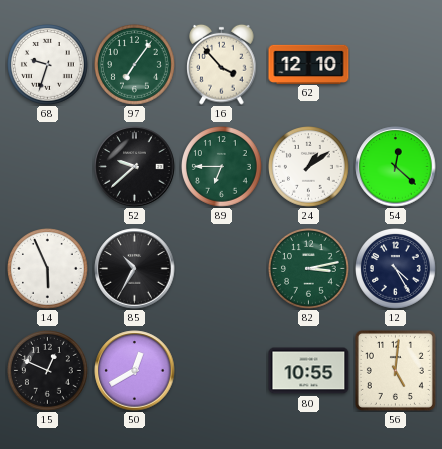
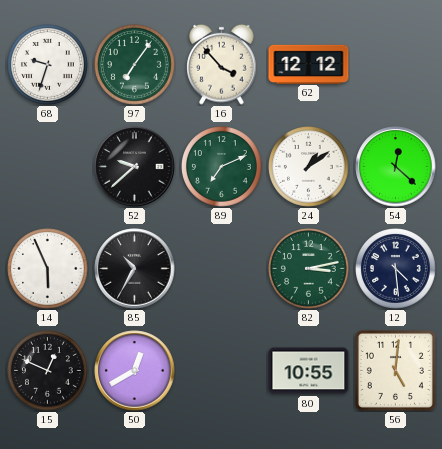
62: 12:10 -> 12:12
89: 6:45 -> 7:11
12: 4:25 -> 4:29
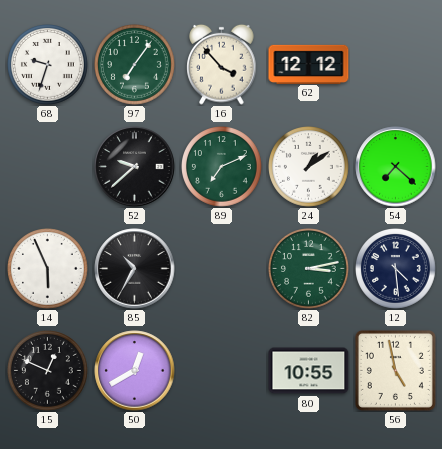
54: 12:22 -> 7:22
56: 5:01 -> 4:58
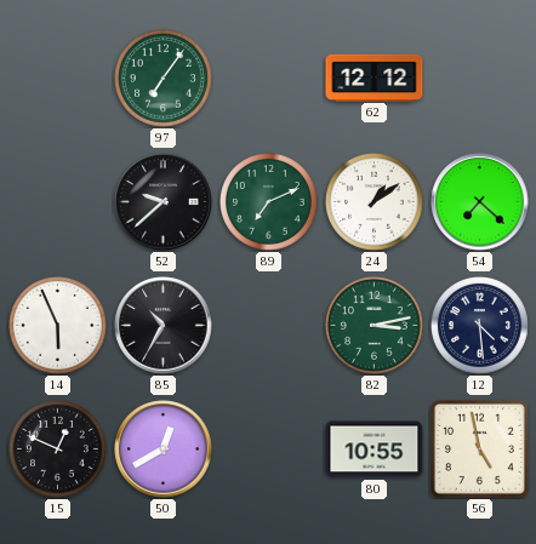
68: 9:33 -> none
16: 3:53 -> none
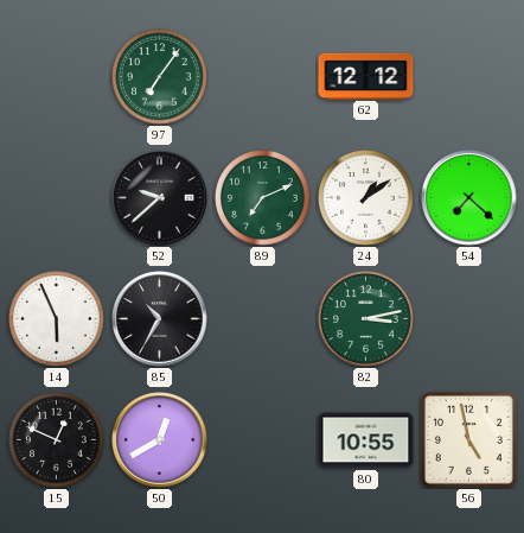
12: 4:29 -> none
